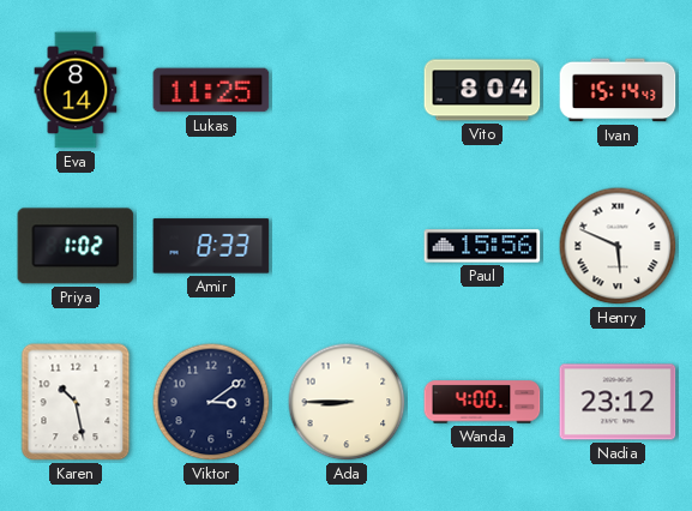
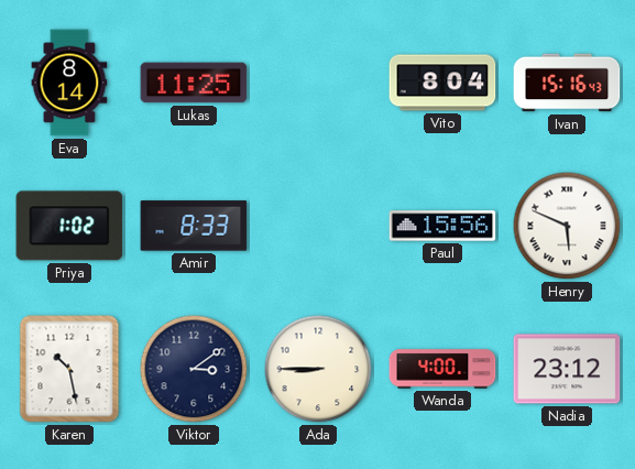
Ivan: 15:14 -> 15:16
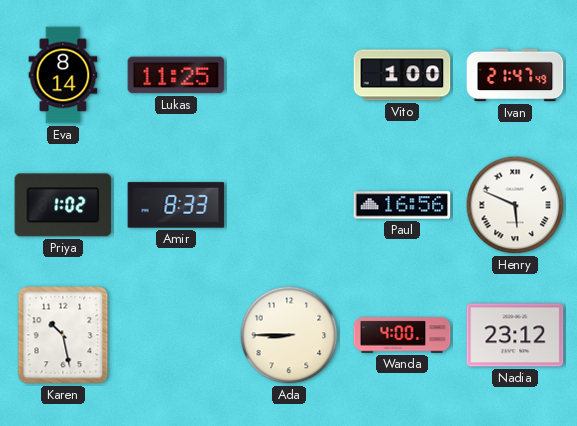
Vito: 8:04 -> 1:00
Ivan: 15:16 -> 21:47
Paul: 15:56 -> 16:56
Viktor: 3:09 -> none
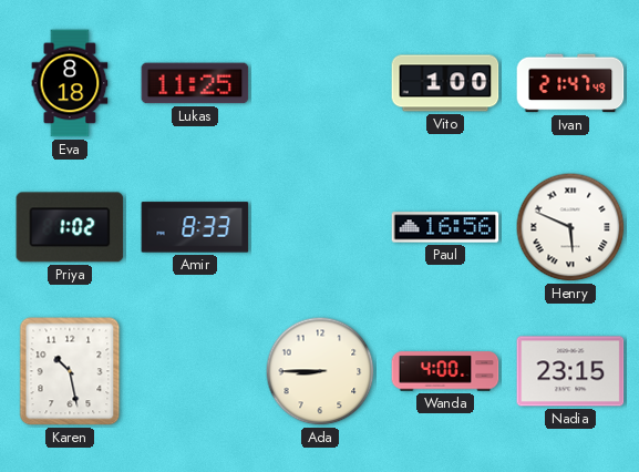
Eva: 8:14 -> 8:18
Nadia: 23:12 -> 23:15
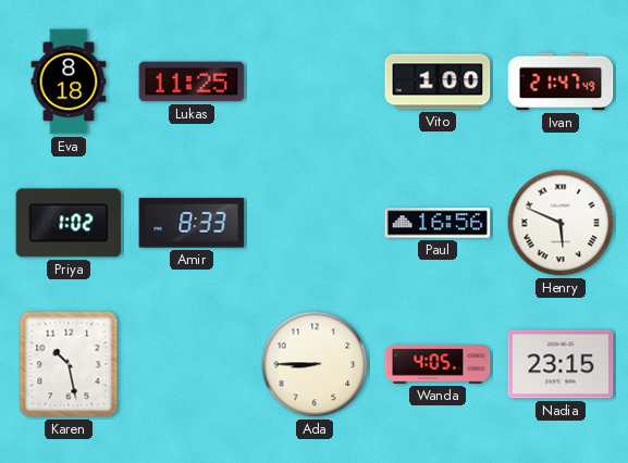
Wanda: 4:00 -> 4:05
